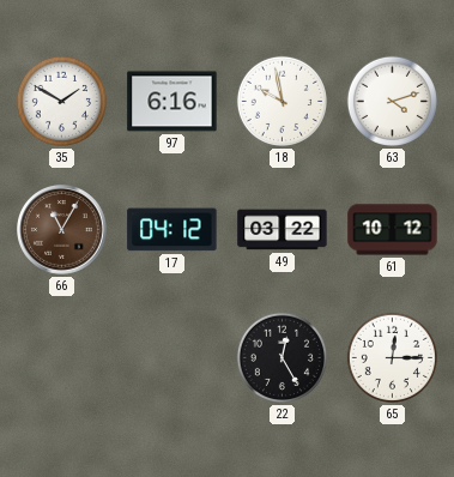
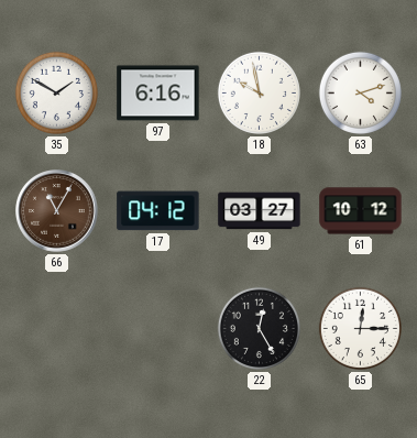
49: 03:22 -> 03:27
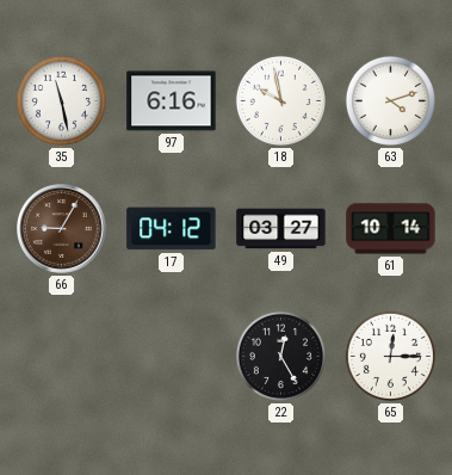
35: 1:50 -> 11:28
66: 11:05 -> 9:05
61: 10:12 -> 10:14
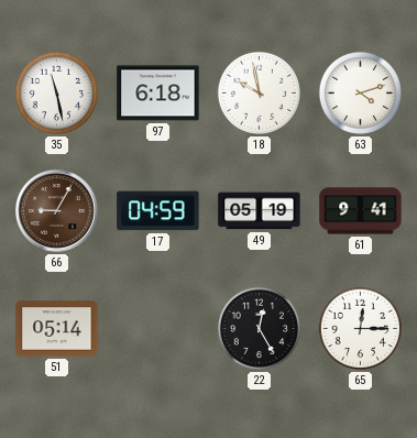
97: 6:16 -> 6:18
17: 04:12 -> 04:59
49: 03:27 -> 05:19
61: 10:14 -> 9:41
51: none -> 05:14
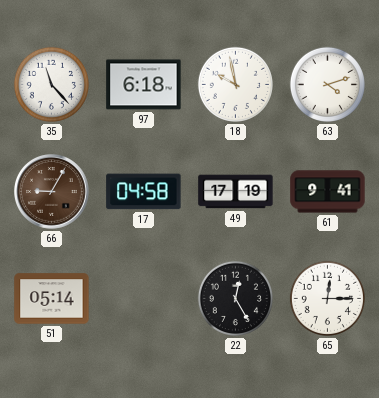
35: 11:28 -> 11:23
17: 04:59 -> 04:58
49: 05:19 -> 17:19
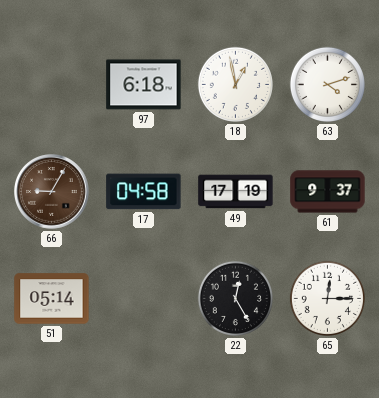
35: 11:23 -> none
18: 9:58 -> 12:58
61: 9:41 -> 9:37
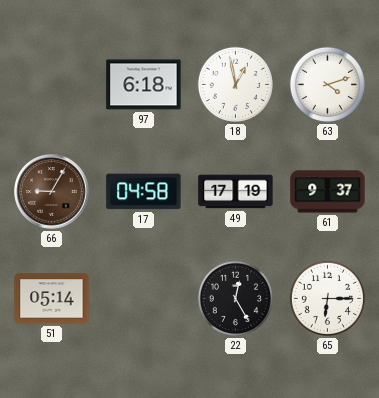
65: 12:15 -> 6:15
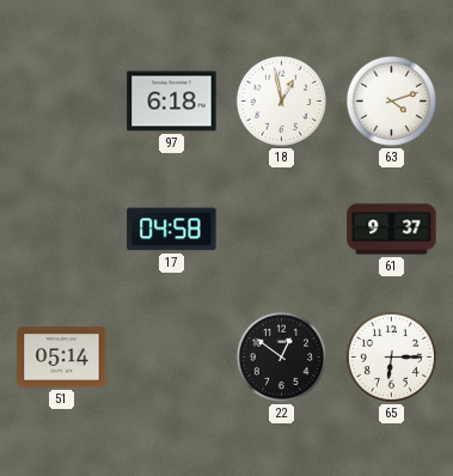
66: 9:05 -> none
49: 17:19 -> none
22: 12:25 -> 12:51
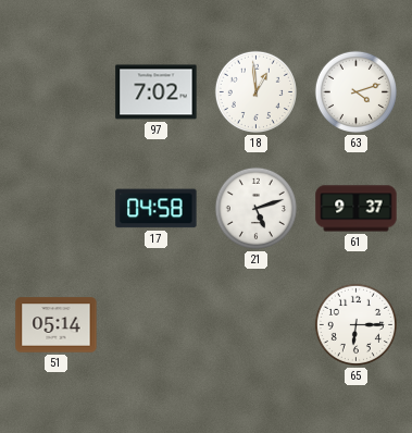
97: 6:18 -> 7:02
18: 12:58 -> 12:59
21: none -> 5:12
22: 12:51 -> none
